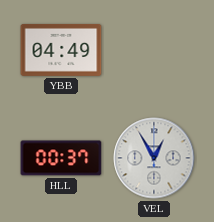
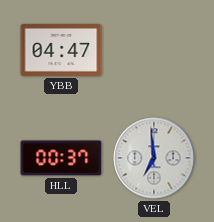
YBB: 04:49 -> 04:47
VEL: 12:55 -> 6:59
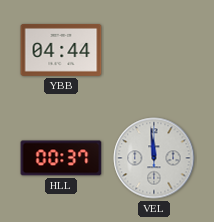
YBB: 04:47 -> 04:44
VEL: 6:59 -> 11:59
